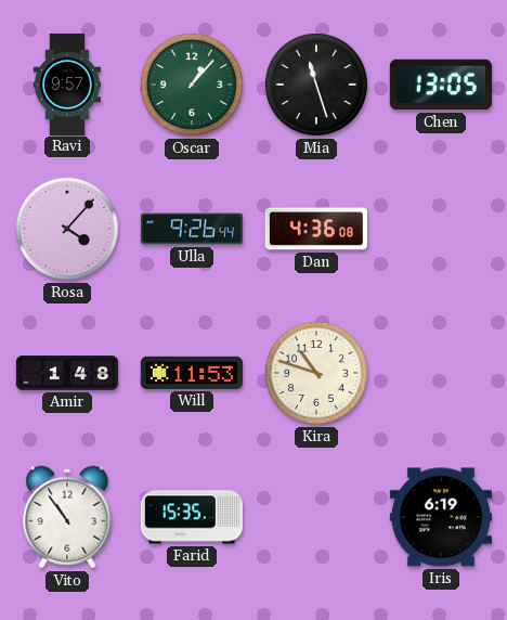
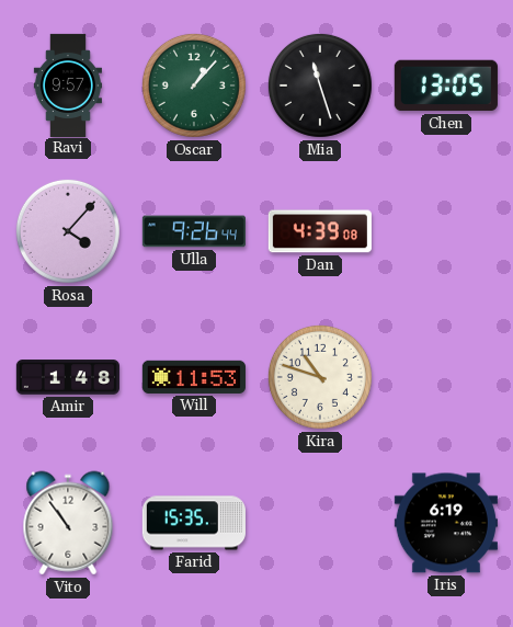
Dan: 4:36 -> 4:39
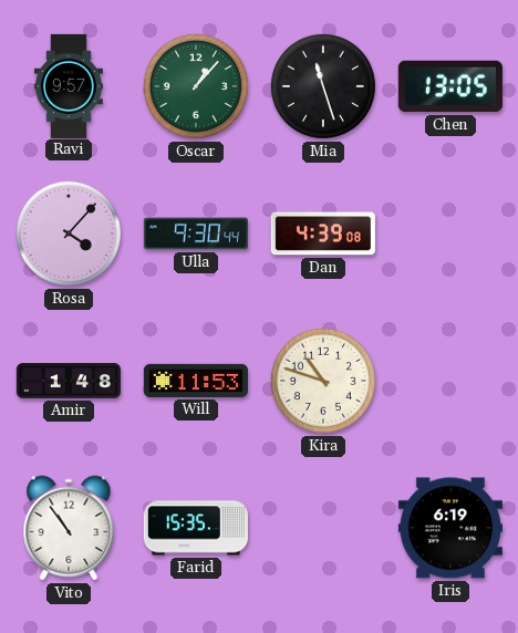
Ulla: 9:26 -> 9:30
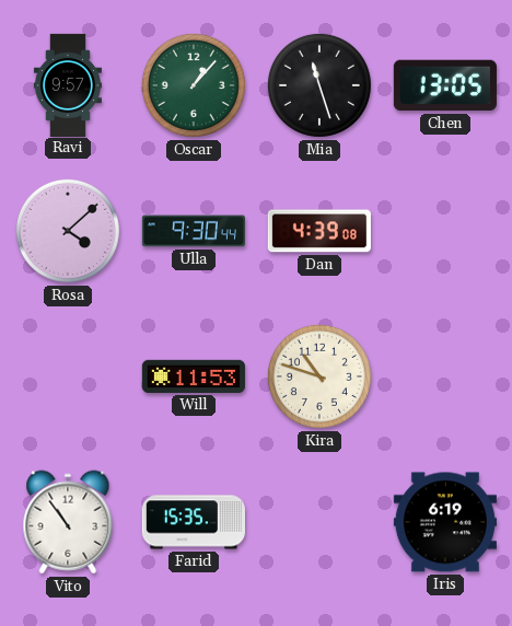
Rosa: 4:07 -> 4:08
Amir: 1:48 -> none
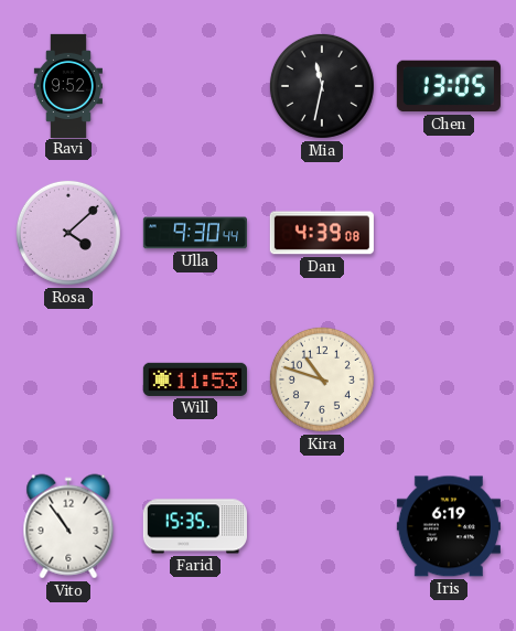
Ravi: 9:57 -> 9:52
Oscar: 1:07 -> none
Mia: 11:27 -> 11:32
